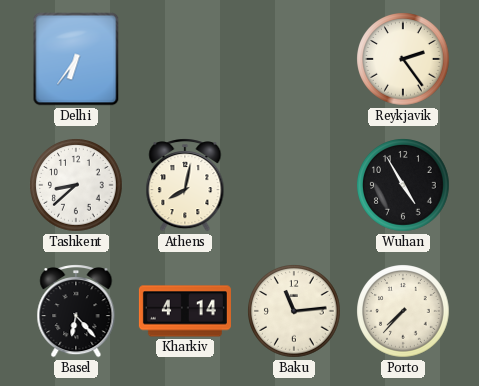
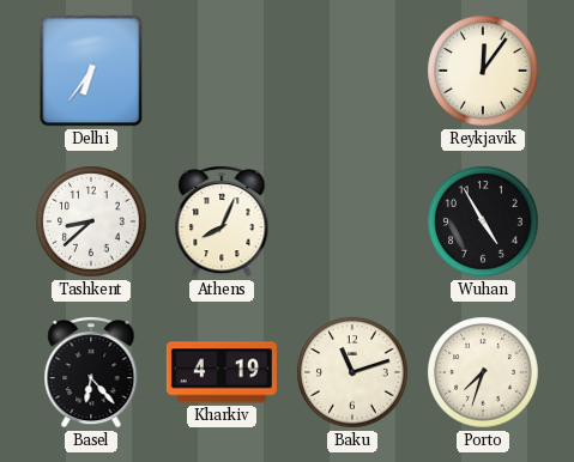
Reykjavik: 2:24 -> 12:06
Athens: 8:02 -> 8:04
Kharkiv: 4:14 -> 4:19
Baku: 11:14 -> 11:12
Porto: 7:37 -> 7:33
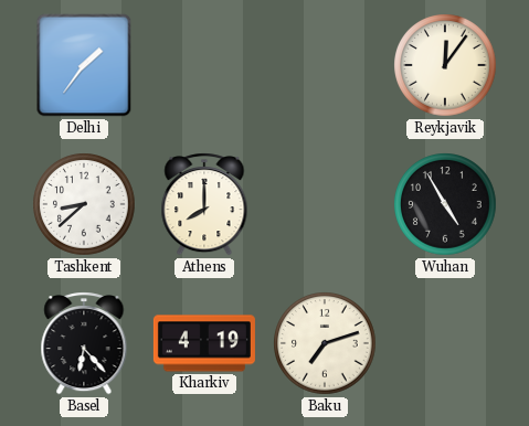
Delhi: 6:36 -> 1:36
Athens: 8:04 -> 8:00
Baku: 11:12 -> 7:12
Porto: 7:33 -> none
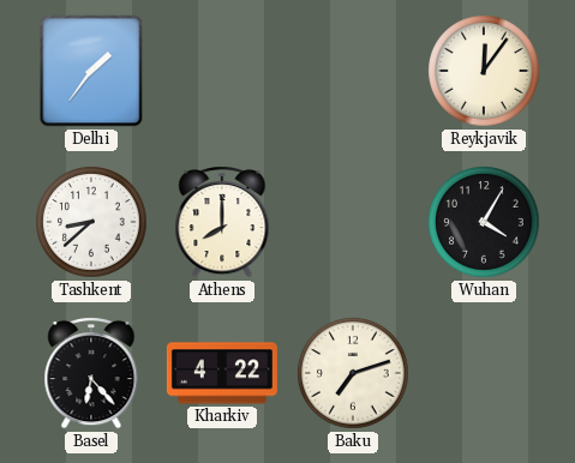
Wuhan: 4:55 -> 4:05
Kharkiv: 4:19 -> 4:22
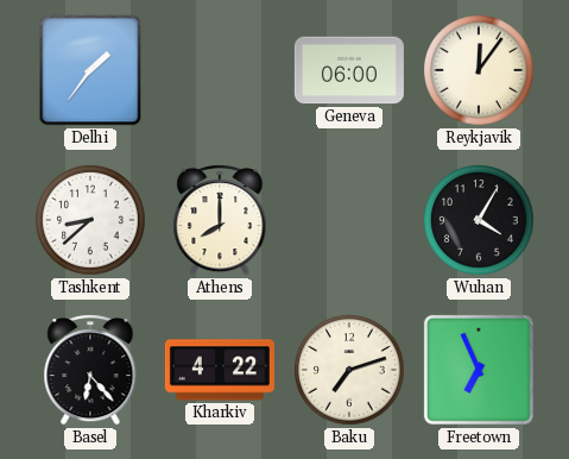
Geneva: none -> 06:00
Freetown: none -> 6:56
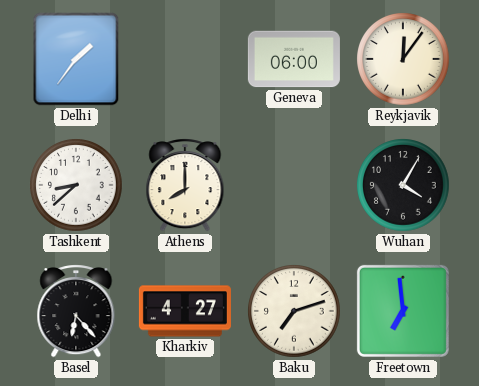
Kharkiv: 4:22 -> 4:27
Freetown: 6:56 -> 6:59
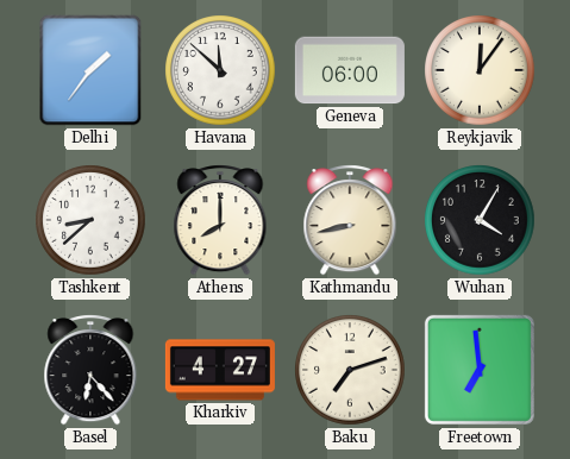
Havana: none -> 11:52
Kathmandu: none -> 8:43
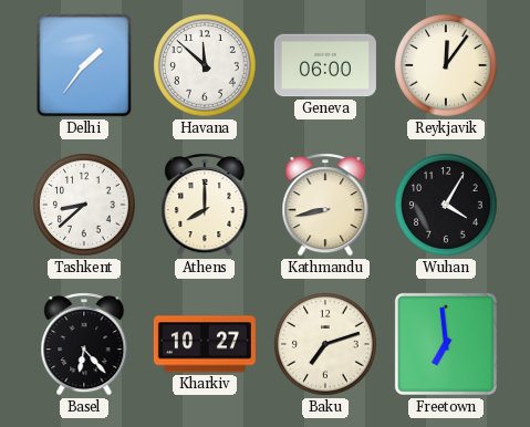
Kharkiv: 4:27 -> 10:27
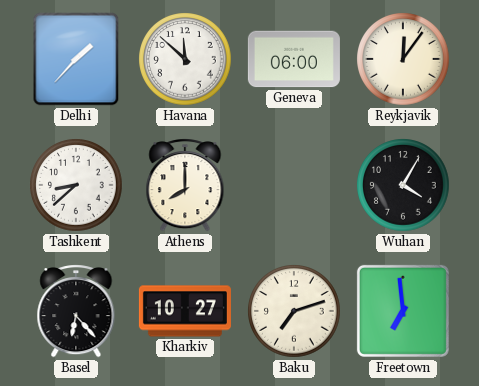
Delhi: 1:36 -> 1:37
Kathmandu: 8:43 -> none
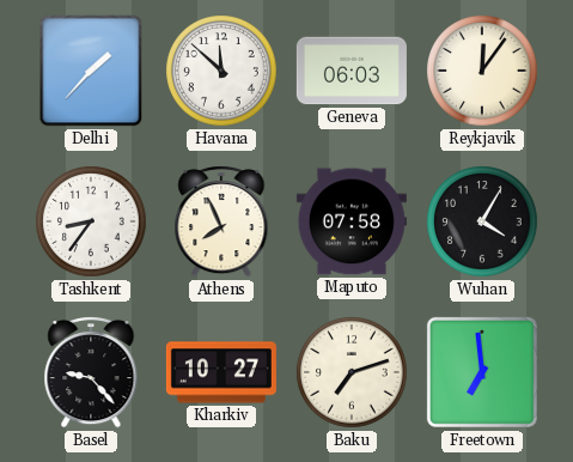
Geneva: 06:00 -> 06:03
Tashkent: 8:38 -> 8:36
Athens: 8:00 -> 7:56
Maputo: none -> 07:58
Basel: 6:23 -> 9:23
